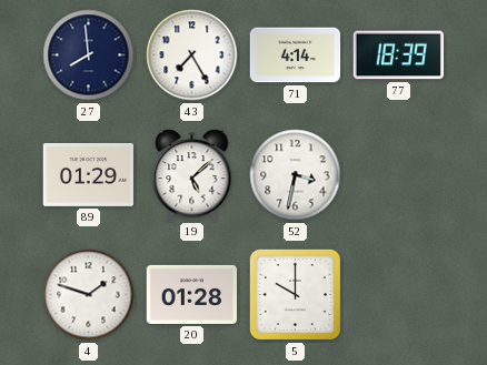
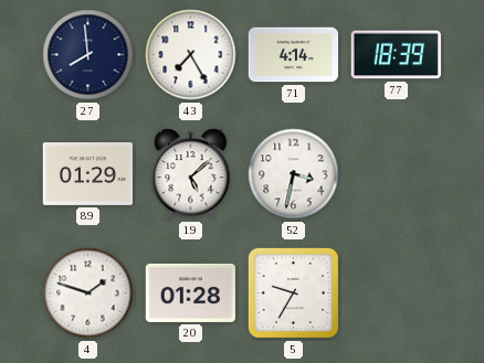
5: 10:00 -> 9:35
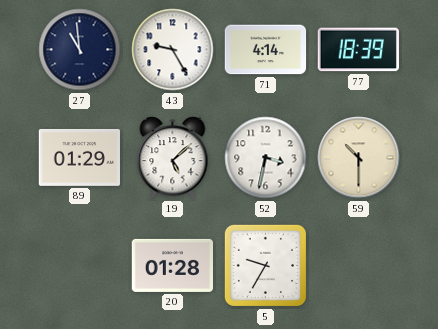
27: 7:59 -> 10:59
43: 7:25 -> 9:25
59: none -> 10:30
4: 1:48 -> none
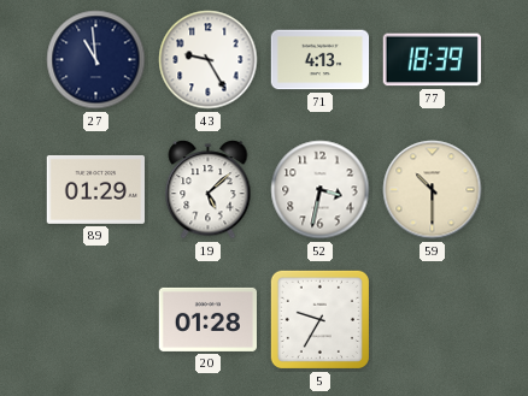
71: 4:14 -> 4:13
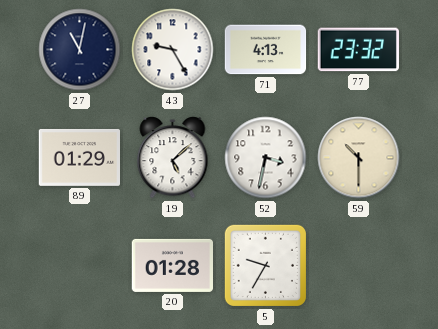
27: 10:59 -> 11:02
77: 18:39 -> 23:32
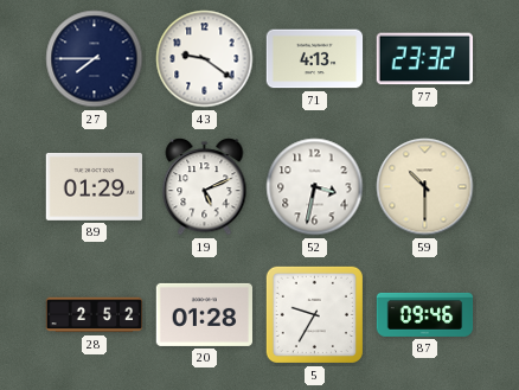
27: 11:02 -> 7:45
43: 9:25 -> 9:21
19: 5:08 -> 5:11
28: none -> 2:52
87: none -> 09:46
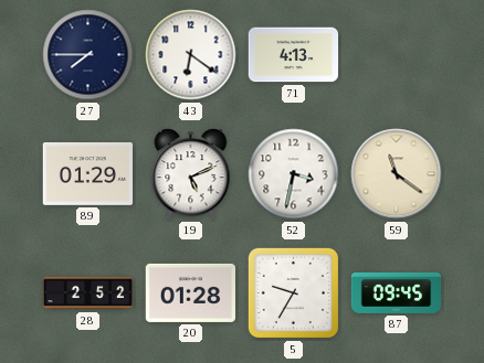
43: 9:21 -> 6:21
77: 23:32 -> none
59: 10:30 -> 11:21
87: 09:46 -> 09:45
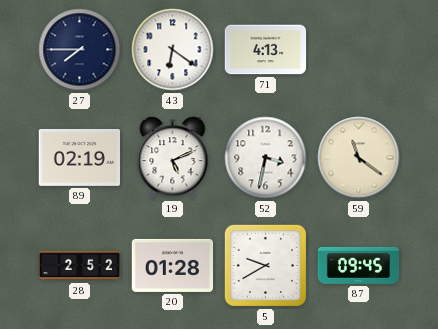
89: 01:29 -> 02:19
5: 9:35 -> 9:40
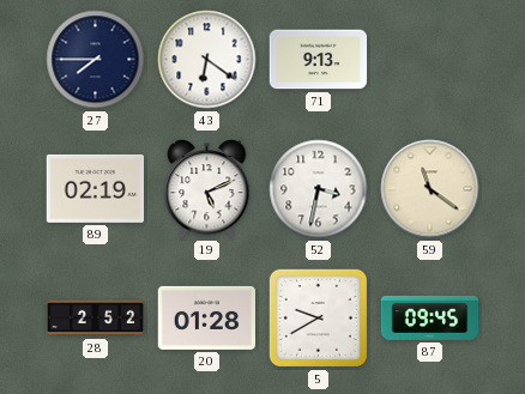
71: 4:13 -> 9:13
